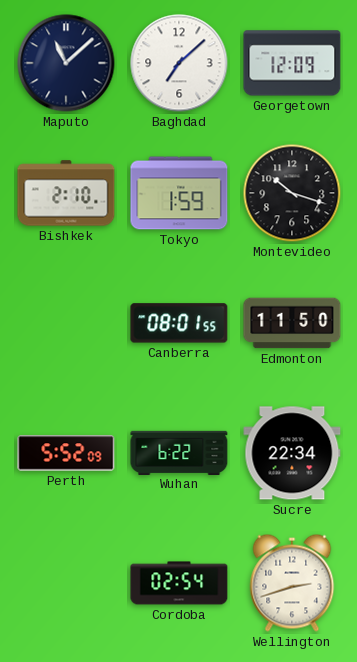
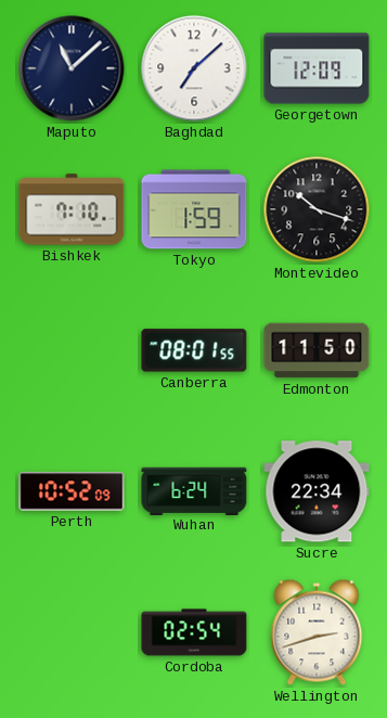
Bishkek: 2:10 -> 7:10
Perth: 5:52 -> 10:52
Wuhan: 6:22 -> 6:24
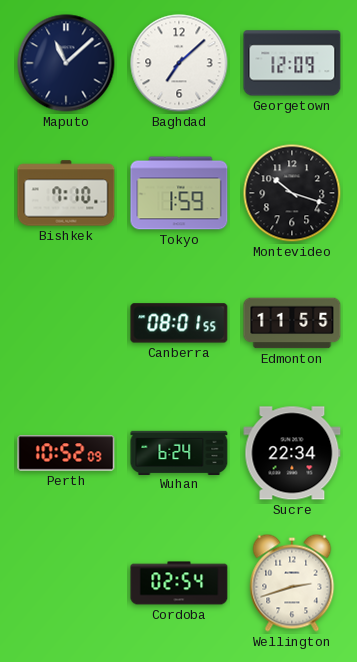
Edmonton: 11:50 -> 11:55
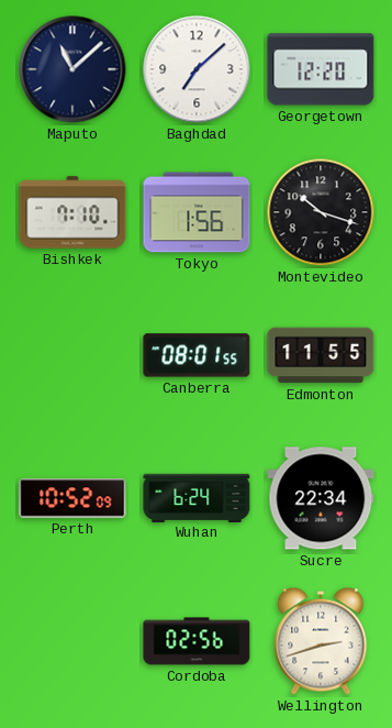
Georgetown: 12:09 -> 12:20
Tokyo: 1:59 -> 1:56
Cordoba: 02:54 -> 02:56
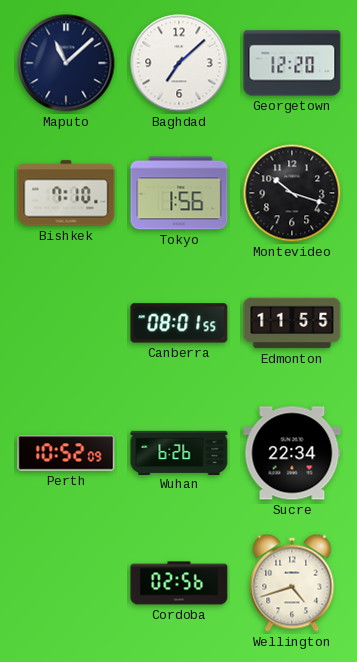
Wuhan: 6:24 -> 6:26
Wellington: 2:42 -> 4:42
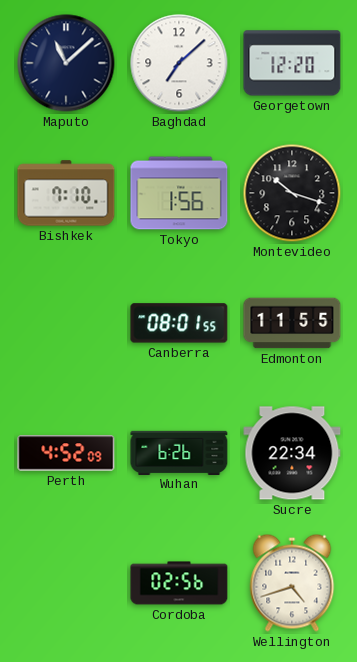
Perth: 10:52 -> 4:52
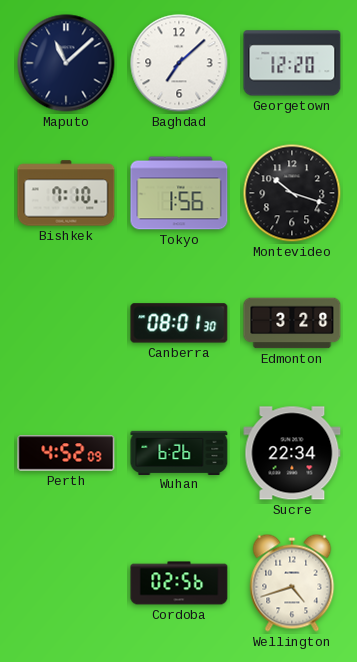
Canberra: 08:01:55 -> 08:01:30
Edmonton: 11:55 -> 3:28
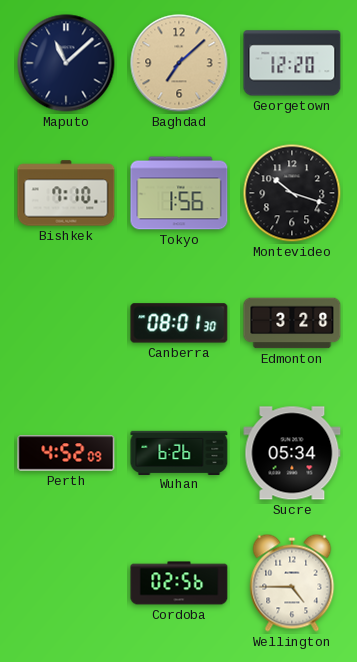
Baghdad dial: white -> champagne
Sucre: 22:34 -> 05:34
Wellington: 4:42 -> 4:45
